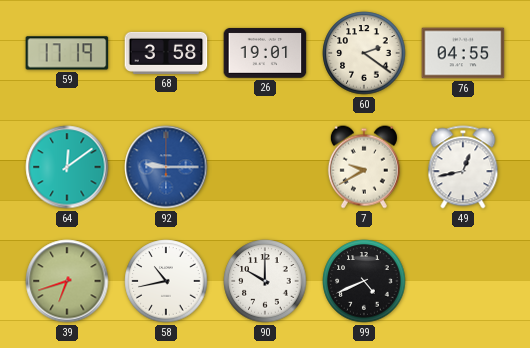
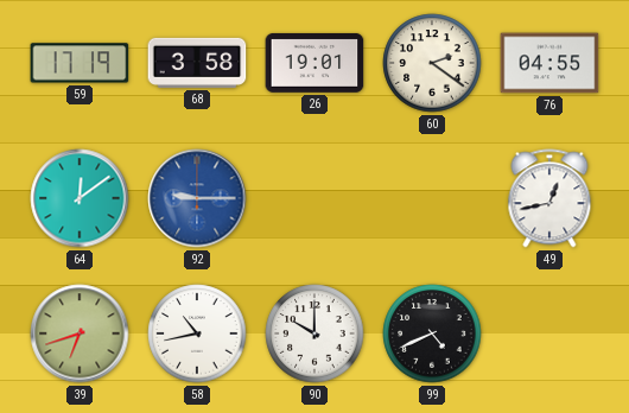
7: 9:40 -> none
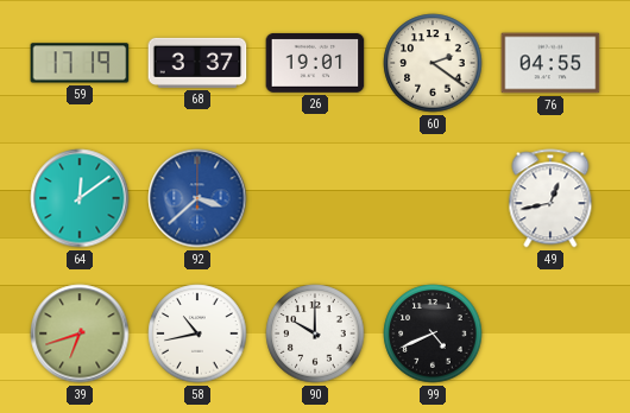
68: 3:58 -> 3:37
92: 9:15 -> 3:38
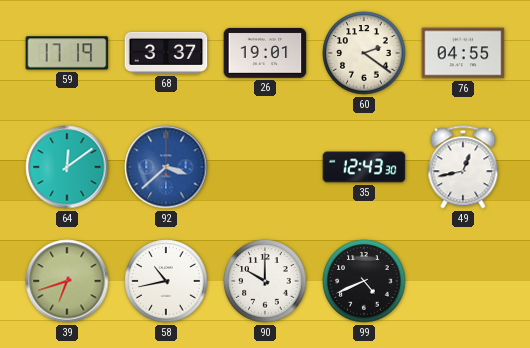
35: none -> 12:43
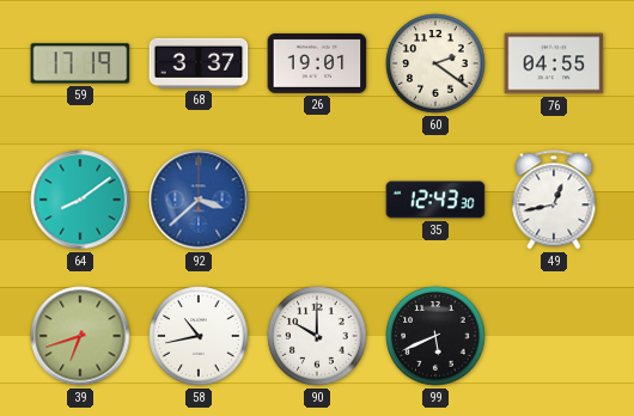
64: 12:09 -> 8:09
99: 4:41 -> 5:41
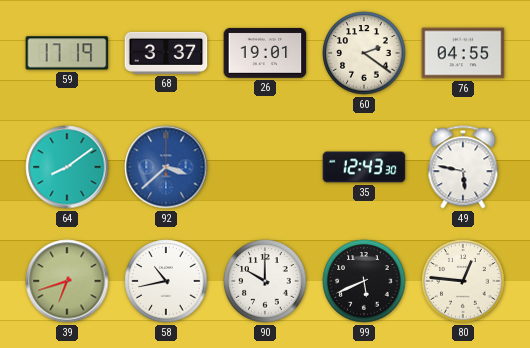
49: 12:43 -> 5:47
80: none -> 12:46
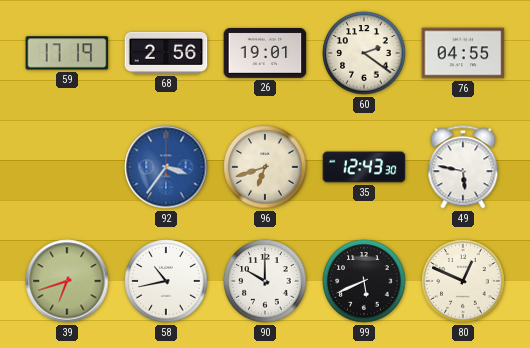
68: 3:37 -> 2:56
64: 8:09 -> none
92: 3:38 -> 3:36
96: none -> 6:42
80: 12:46 -> 12:49
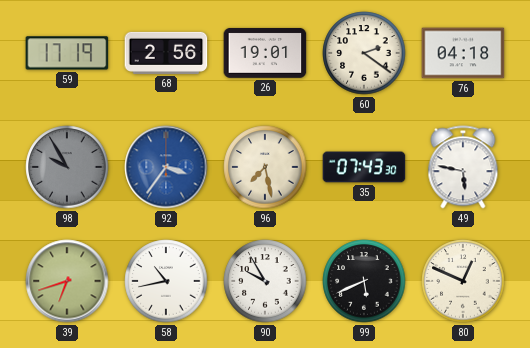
76: 04:55 -> 04:18
98: none -> 9:55
96: 6:42 -> 7:28
35: 12:43 -> 07:43
90: 10:00 -> 9:55
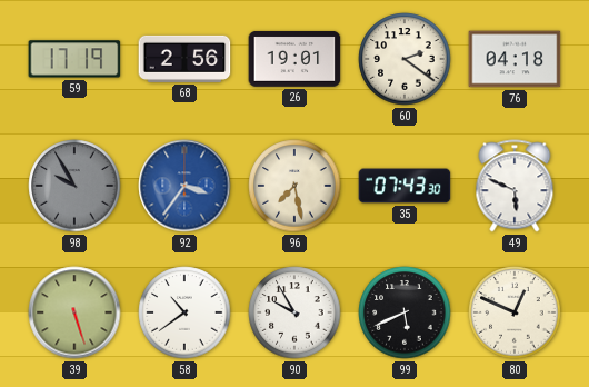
49: 5:47 -> 5:49
39: 6:42 -> 5:27
58: 10:43 -> 10:39
